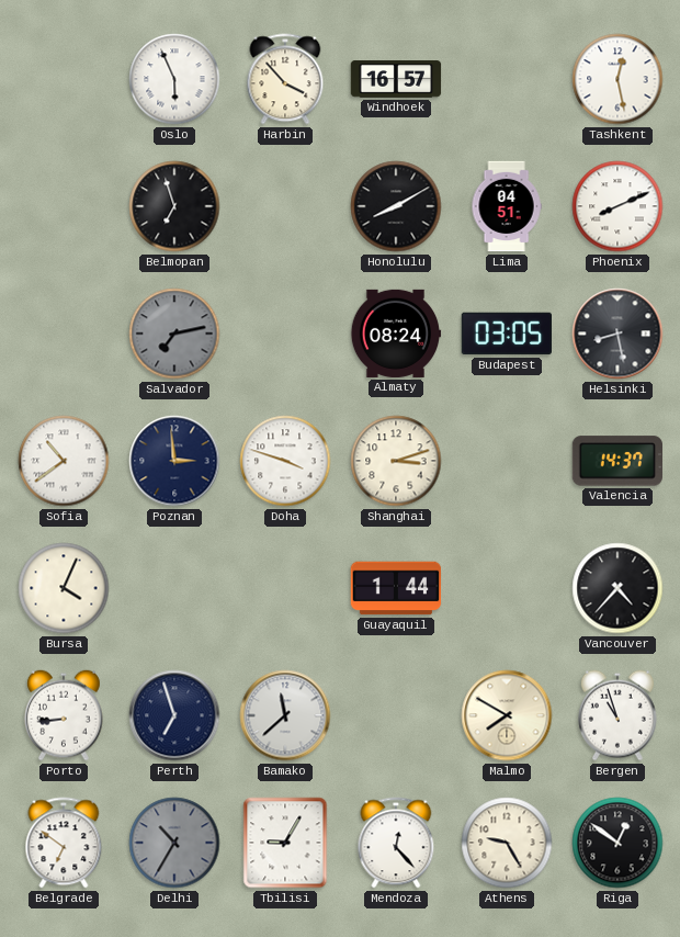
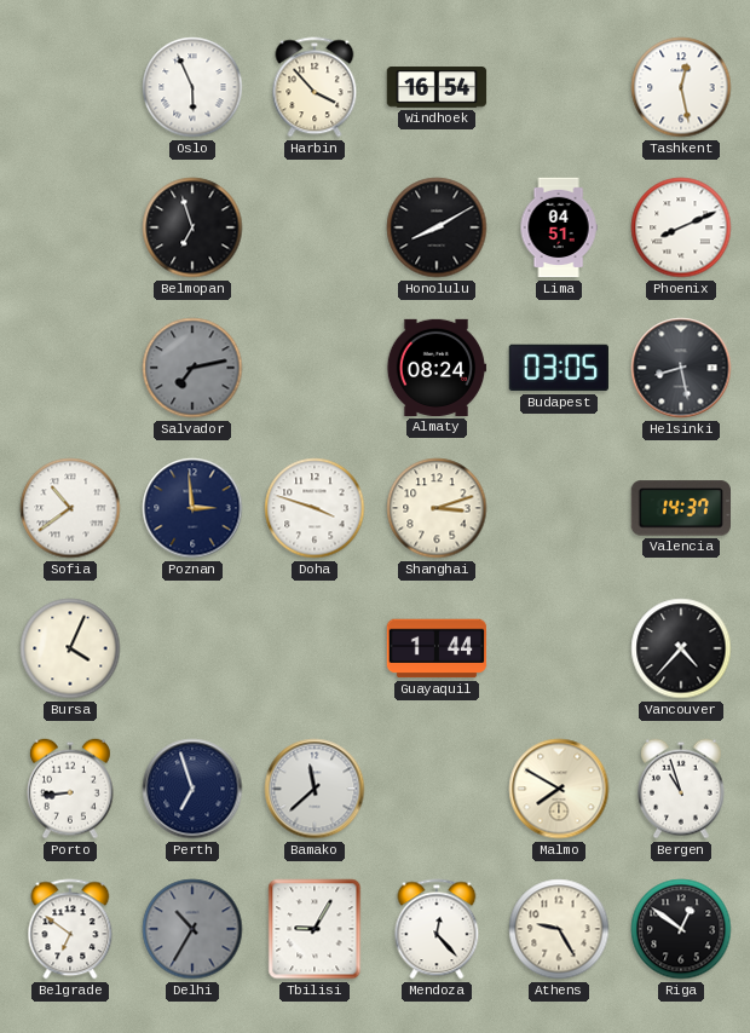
Windhoek: 16:57 -> 16:54
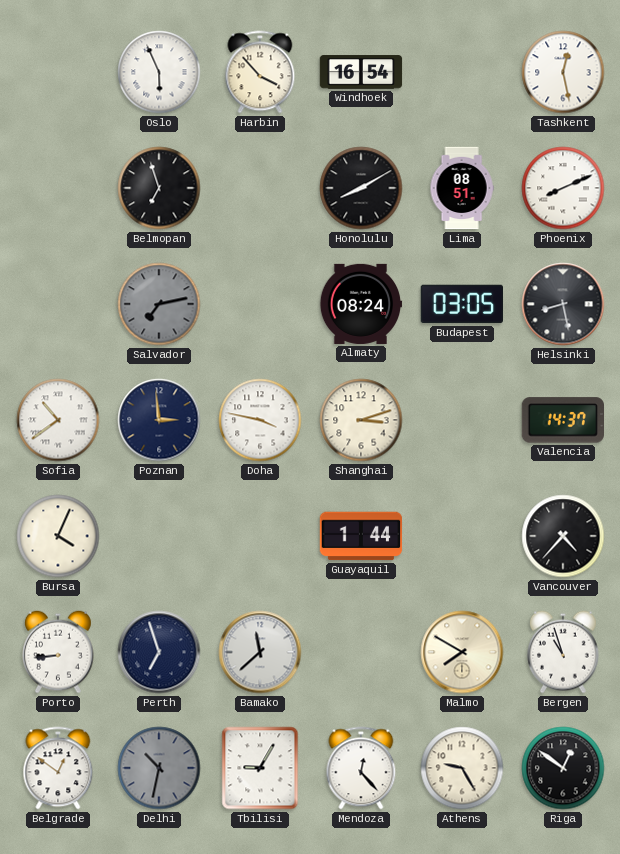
Lima: 04:51 -> 08:51
Doha: 3:48 -> 3:47
Belgrade: 6:51 -> 12:51
Delhi: 10:35 -> 10:32
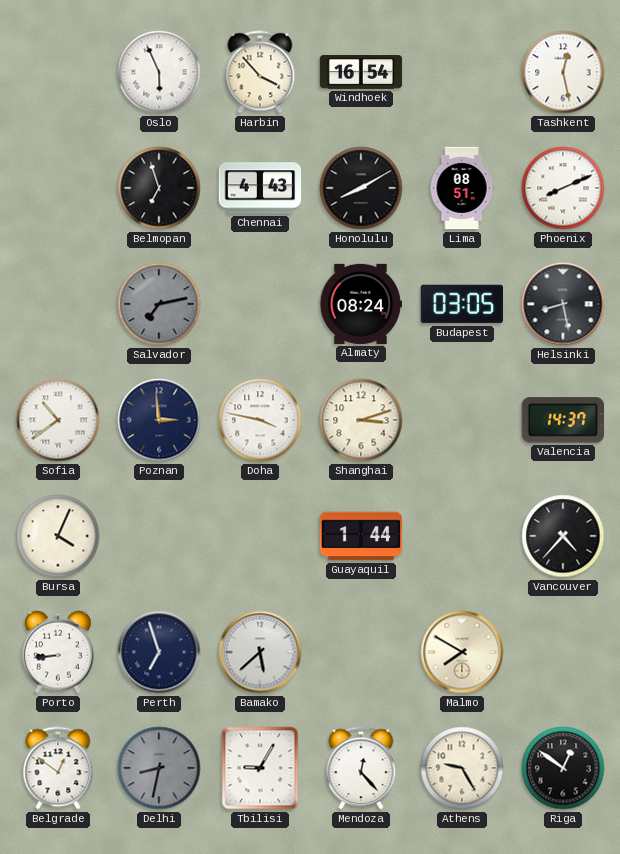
Chennai: none -> 4:43
Bamako: 11:38 -> 5:38
Bergen: 10:57 -> none
Delhi: 10:32 -> 8:32
